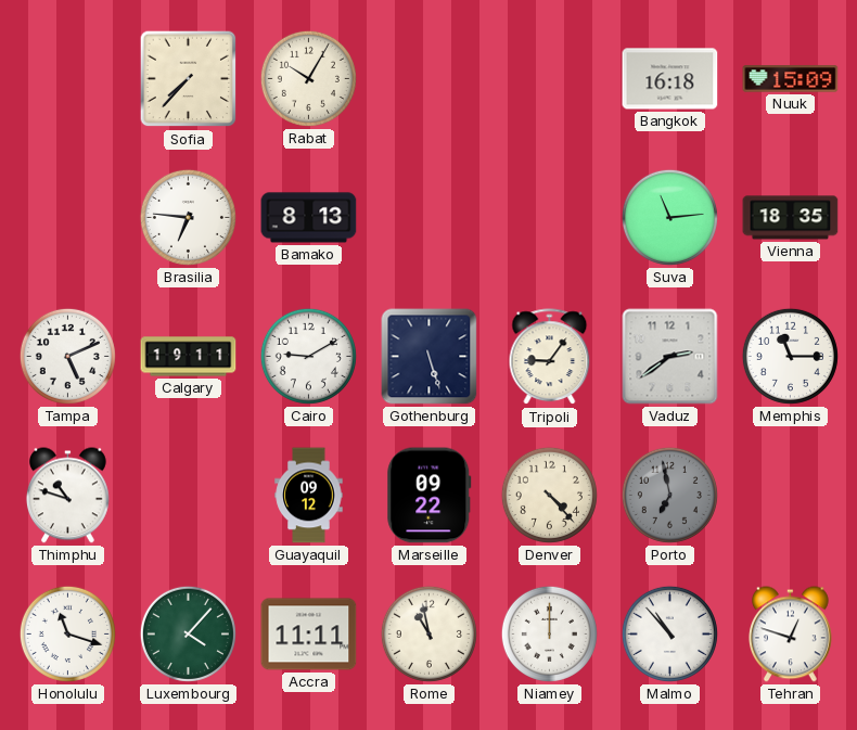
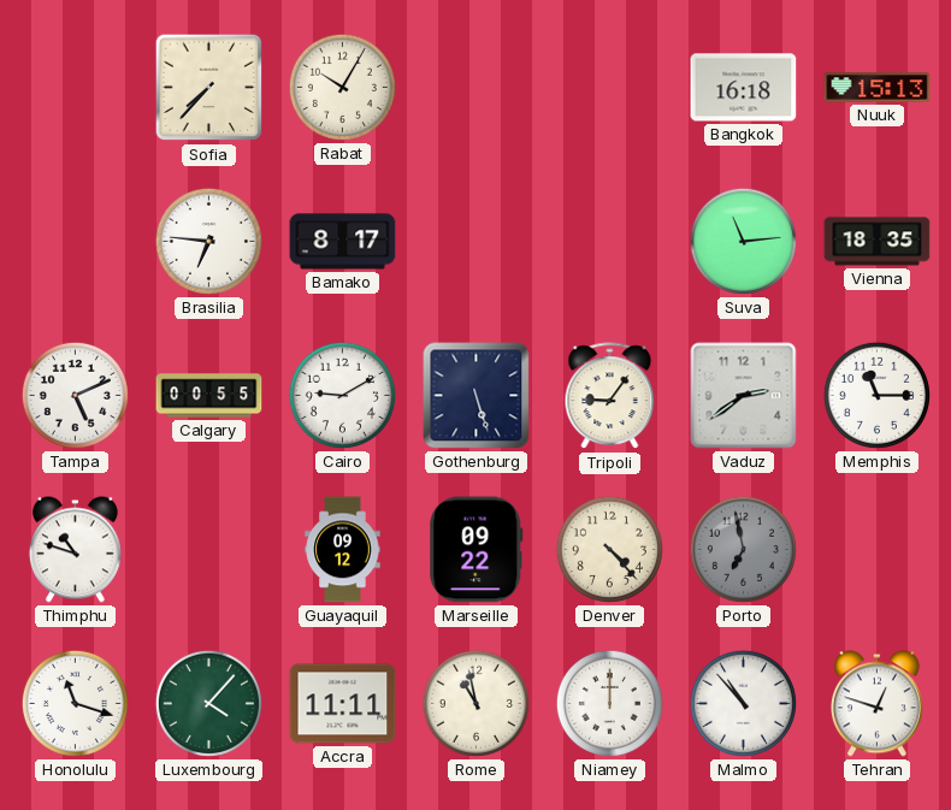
Nuuk: 15:09 -> 15:13
Bamako: 8:13 -> 8:17
Calgary: 19:11 -> 00:55
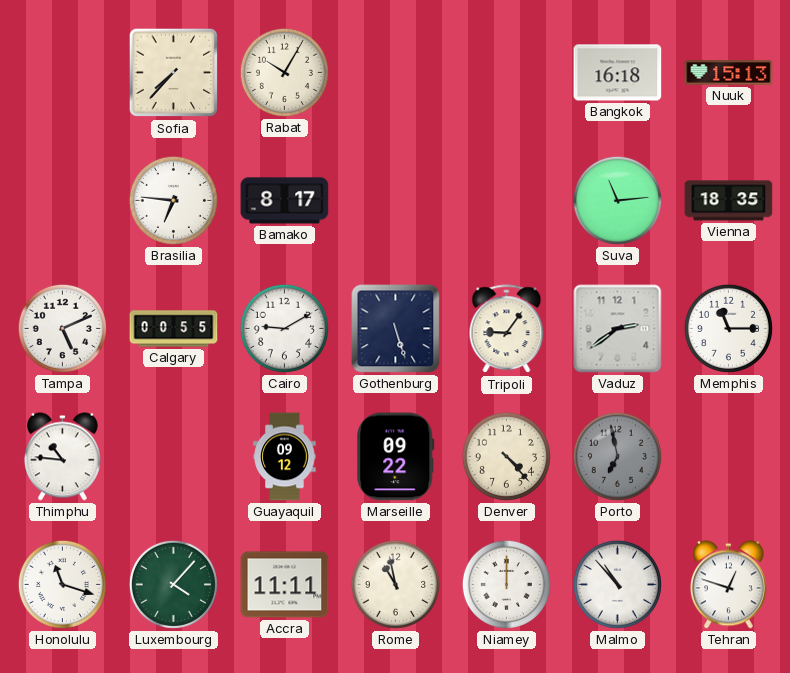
Thimphu: 10:48 -> 10:46
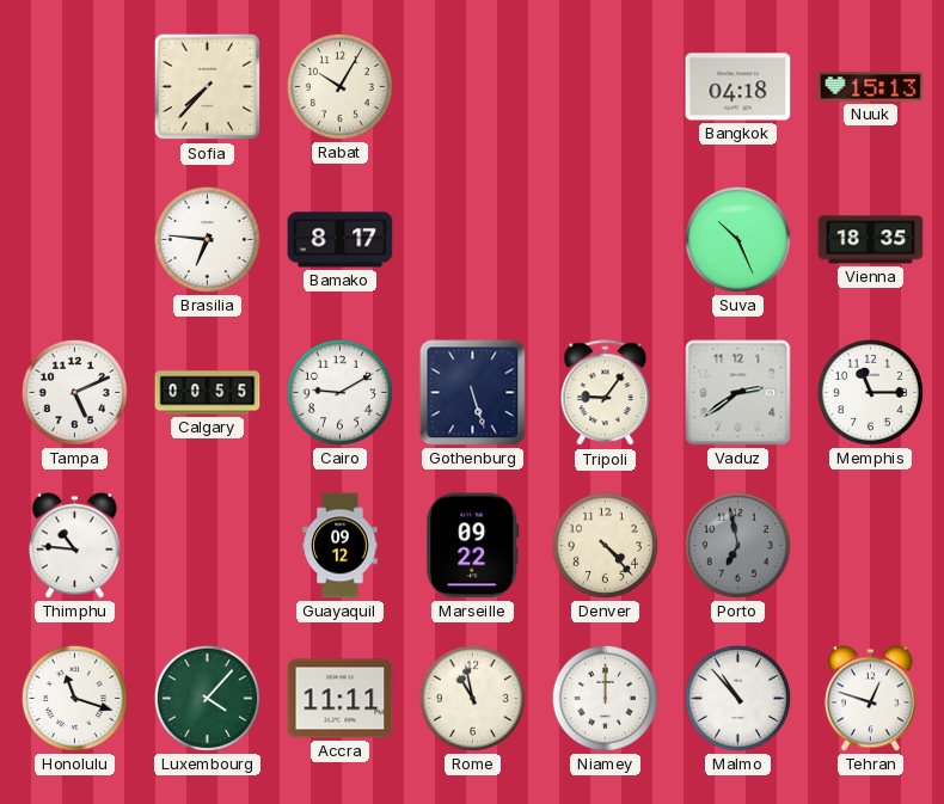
Bangkok: 16:18 -> 04:18
Suva: 11:14 -> 10:26
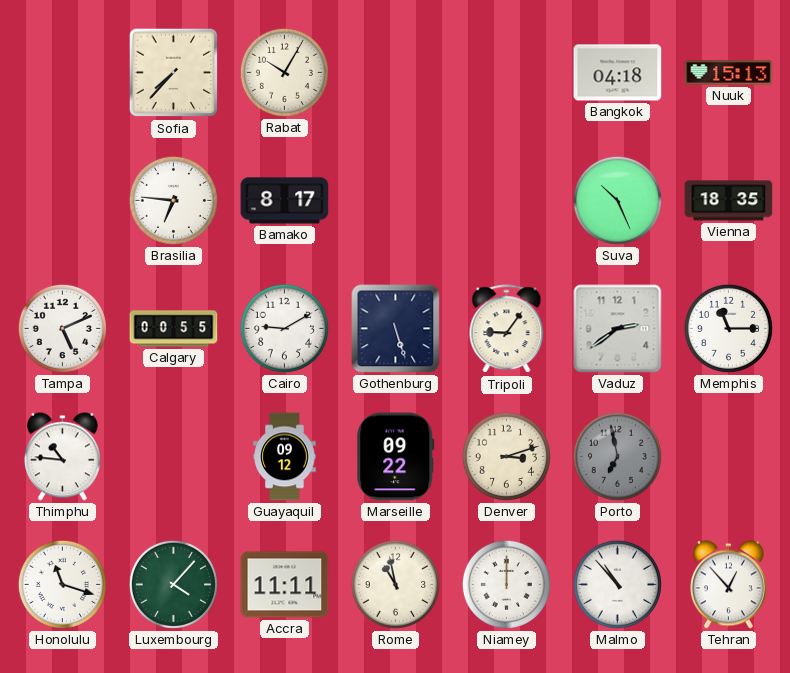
Denver: 4:23 -> 3:12
Tehran: 12:48 -> 12:53
